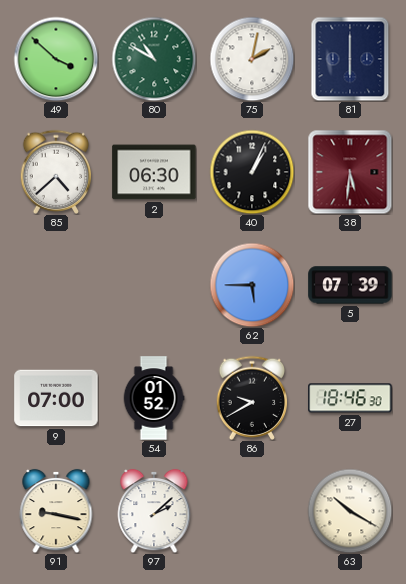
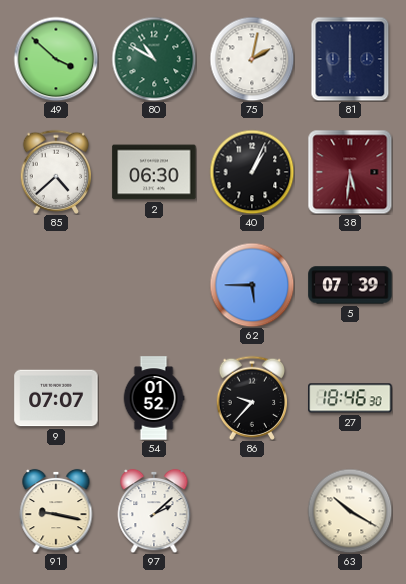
9: 07:00 -> 07:07
86: 9:40 -> 9:37
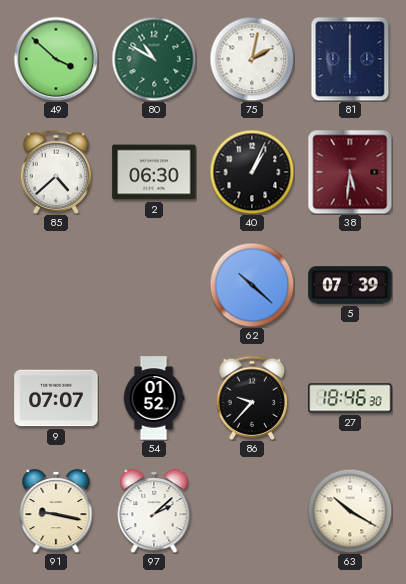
62: 5:45 -> 10:22
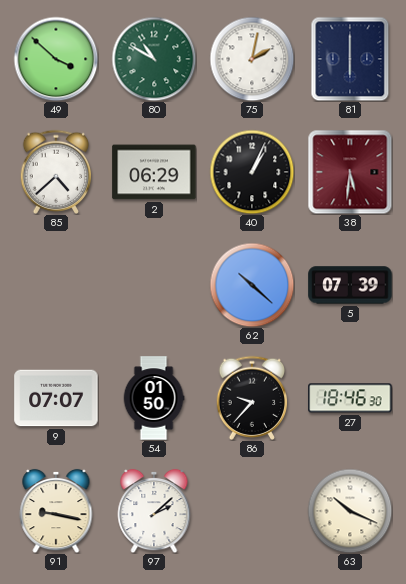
2: 06:30 -> 06:29
54: 01:52 -> 01:50
63: 10:20 -> 10:19
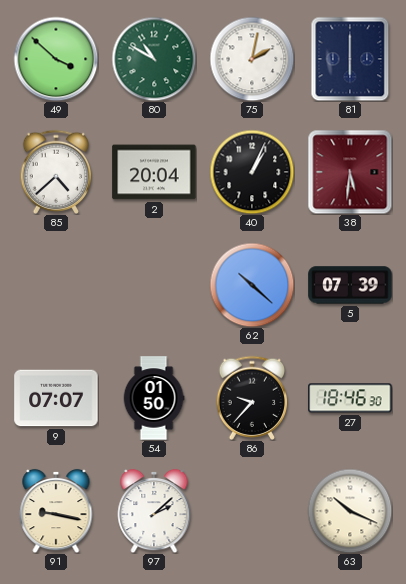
2: 06:29 -> 20:04
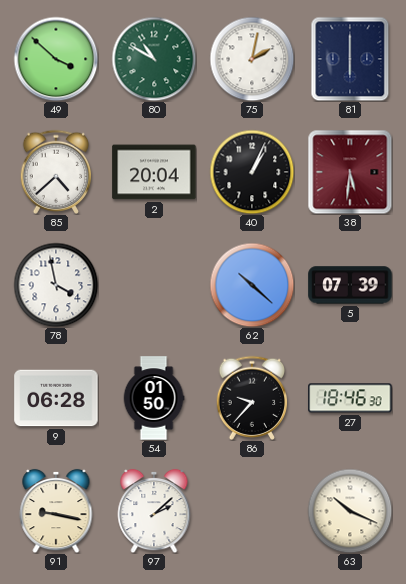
78: none -> 3:58
9: 07:07 -> 06:28
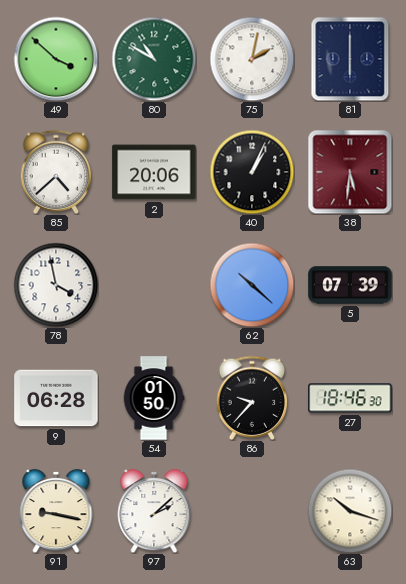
2: 20:04 -> 20:06
63: 10:19 -> 10:18
